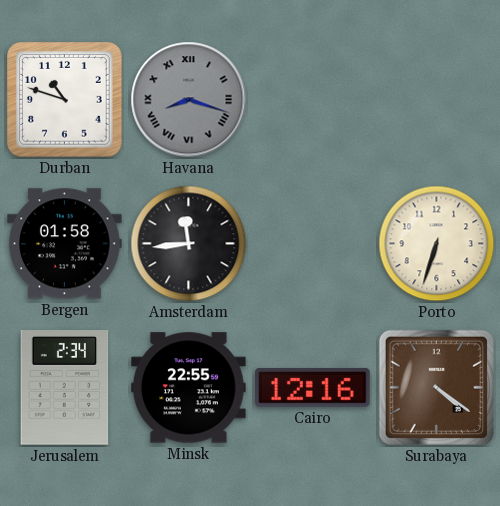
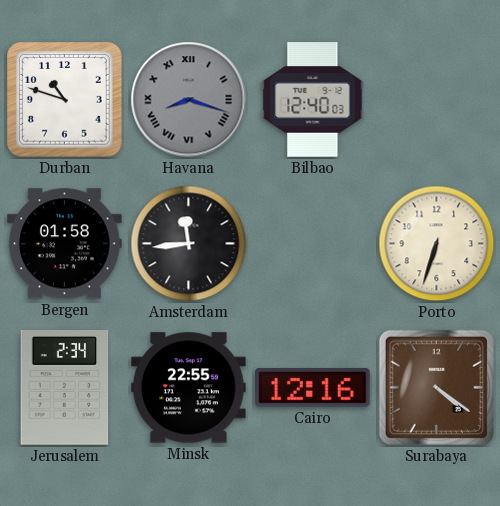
Bilbao: none -> 12:40
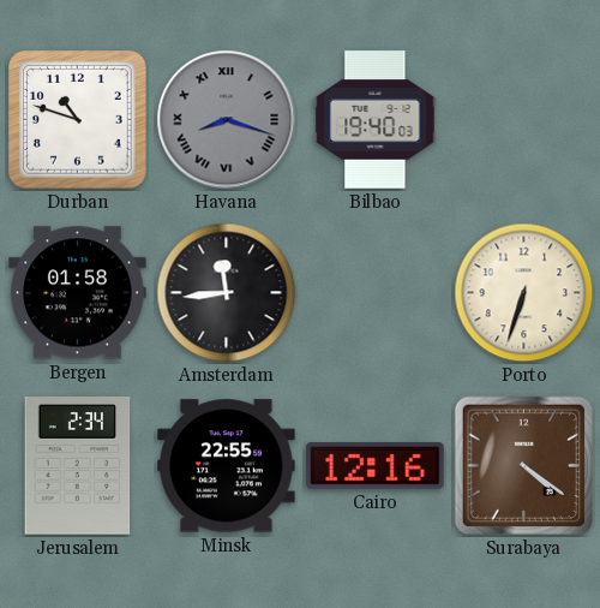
Bilbao: 12:40 -> 19:40
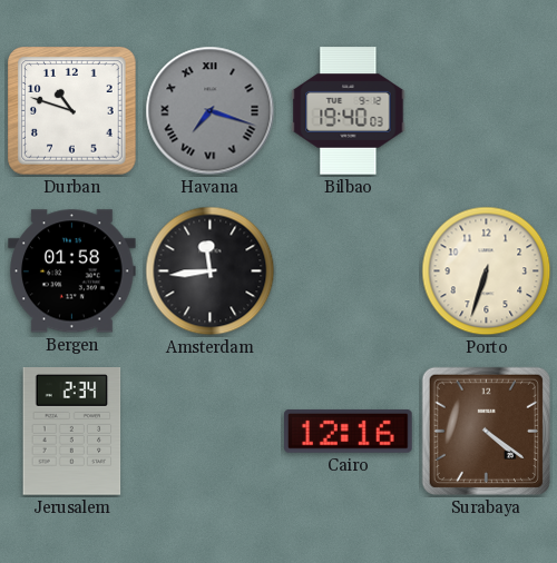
Havana: 8:18 -> 7:18
Minsk: 22:55 -> none
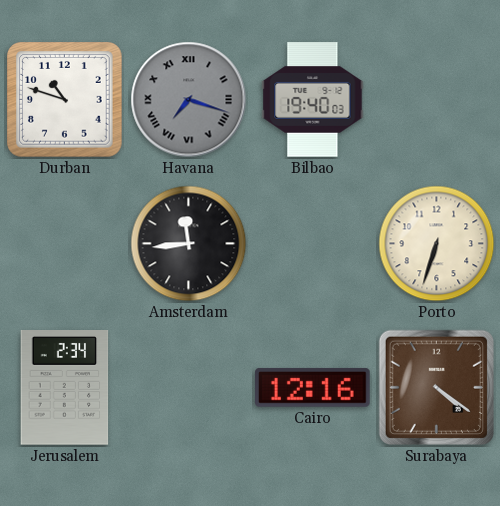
Bergen: 01:58 -> none
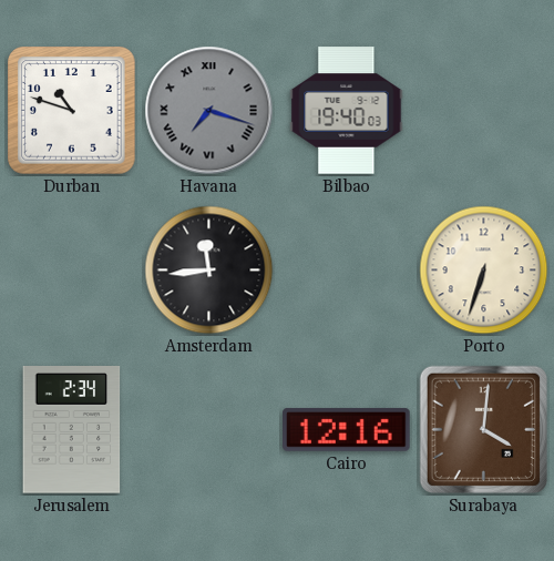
Surabaya: 4:21 -> 4:01
